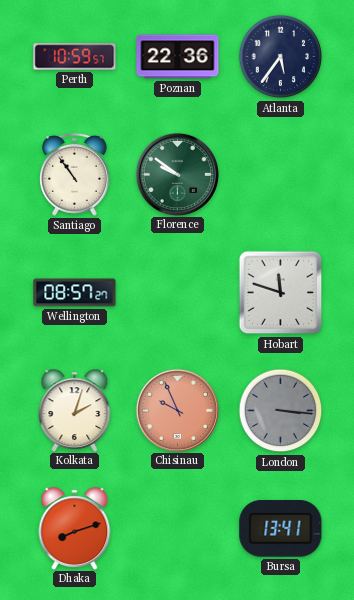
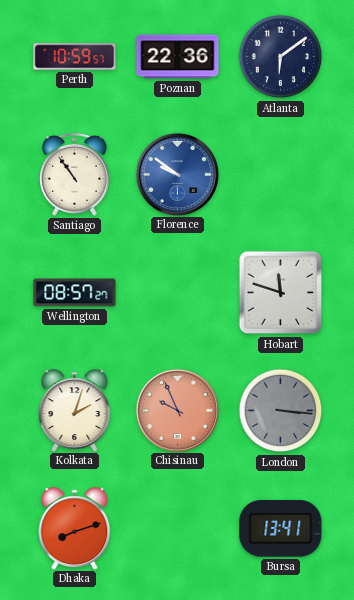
Atlanta: 5:36 -> 6:09
Florence dial: green -> blue
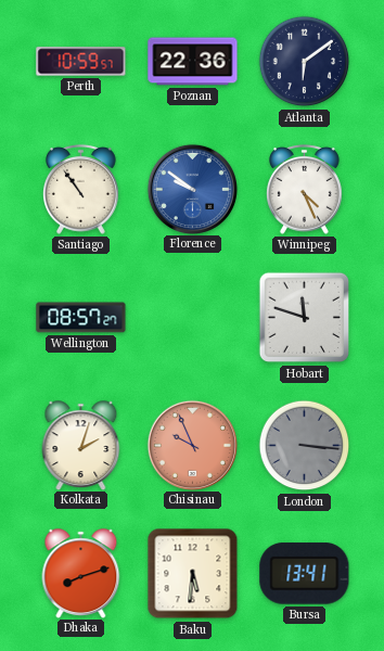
Winnipeg: none -> 4:26
Baku: none -> 5:31
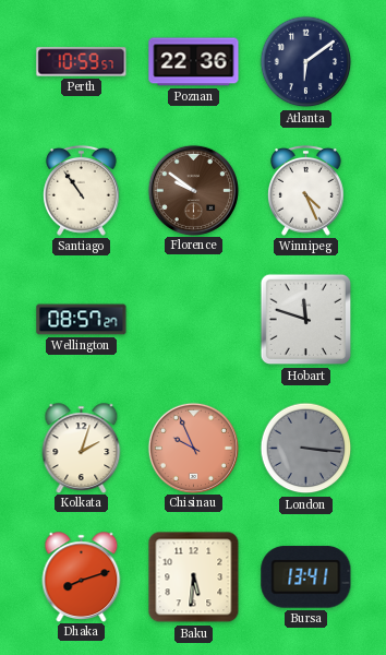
Florence dial: blue -> brown
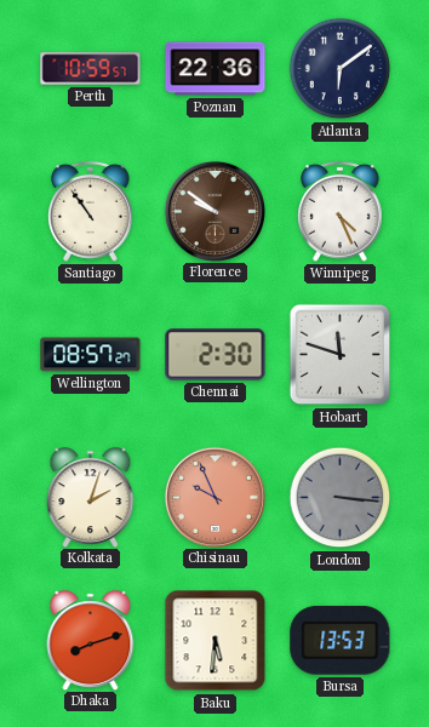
Chennai: none -> 2:30
Bursa: 13:41 -> 13:53
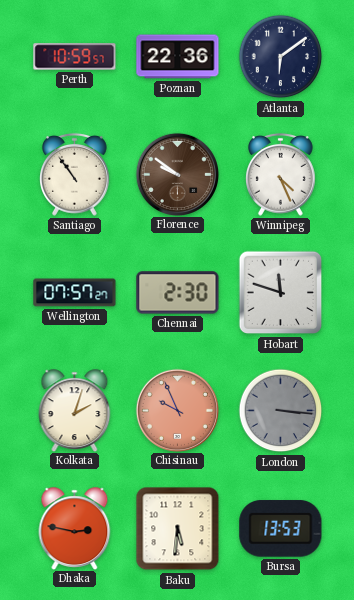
Wellington: 08:57 -> 07:57
Dhaka: 8:12 -> 2:47
